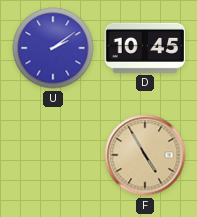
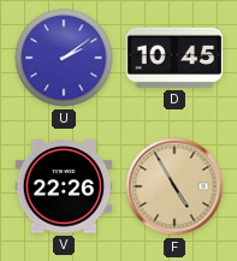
V: none -> 22:26
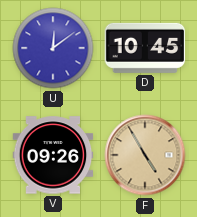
U: 2:09 -> 12:09
V: 22:26 -> 09:26
